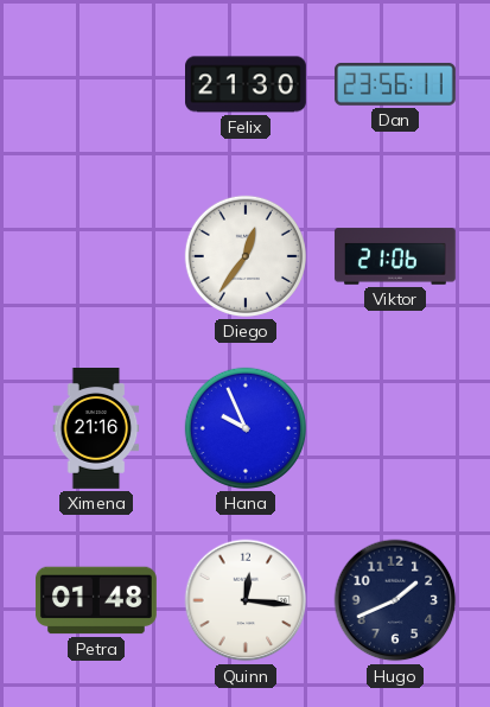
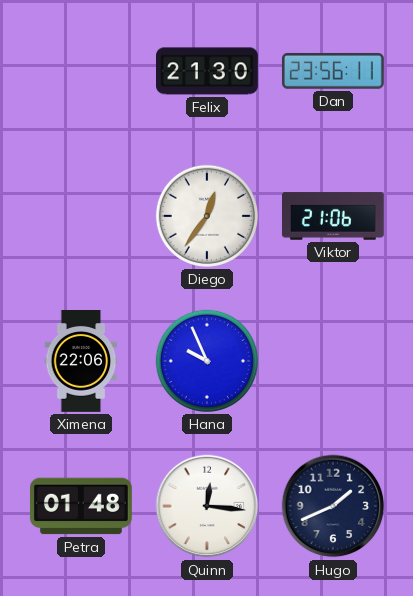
Ximena: 21:16 -> 22:06
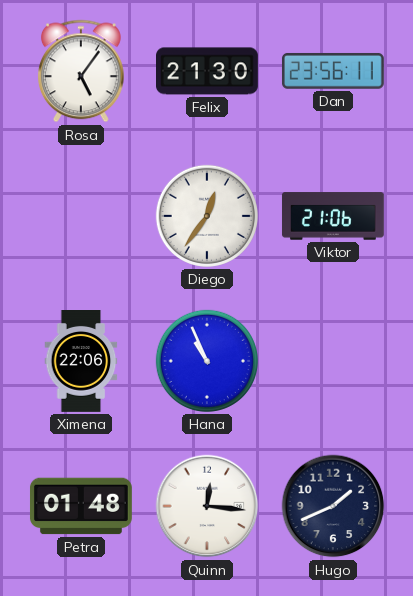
Rosa: none -> 5:06
Hana: 9:56 -> 10:56
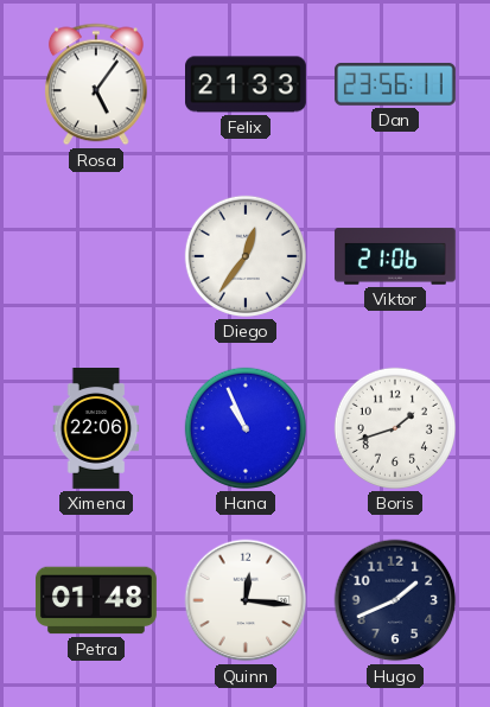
Felix: 21:30 -> 21:33
Boris: none -> 1:42
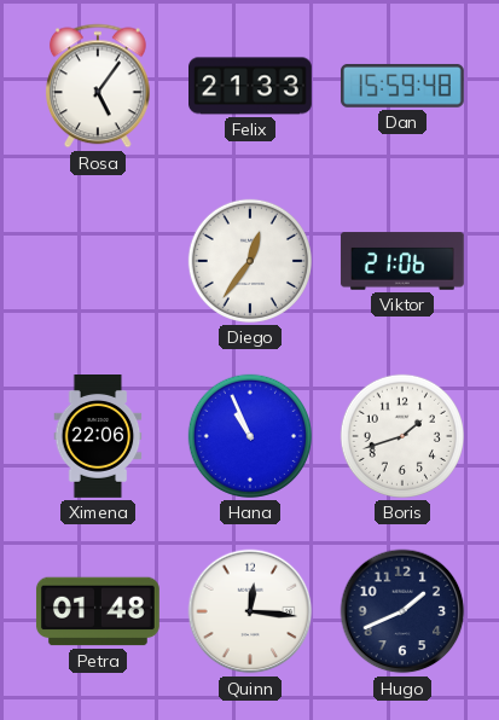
Dan: 23:56 -> 15:59
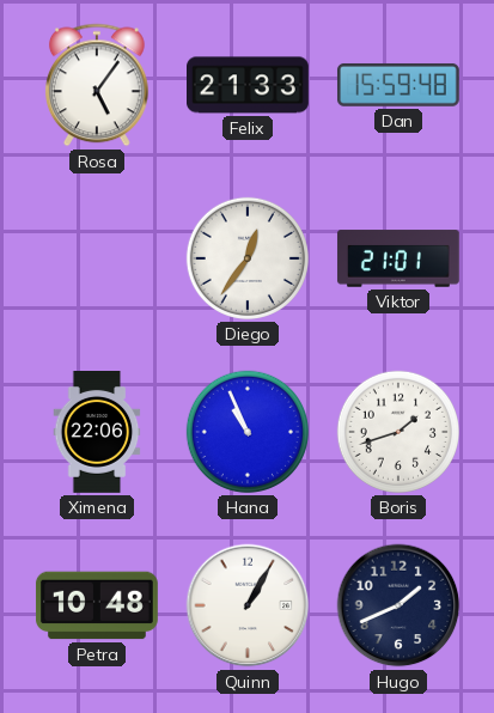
Viktor: 21:06 -> 21:01
Petra: 01:48 -> 10:48
Quinn: 12:16 -> 1:05
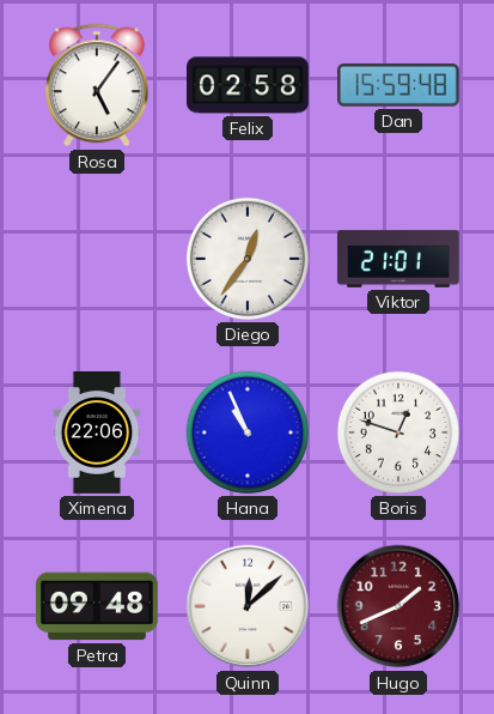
Felix: 21:33 -> 02:58
Boris: 1:42 -> 12:48
Petra: 10:48 -> 09:48
Quinn: 1:05 -> 12:08
Hugo dial: navy -> burgundy
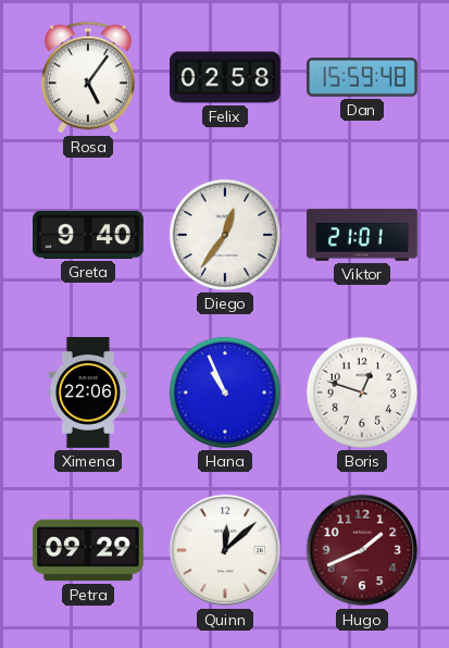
Greta: none -> 9:40
Petra: 09:48 -> 09:29
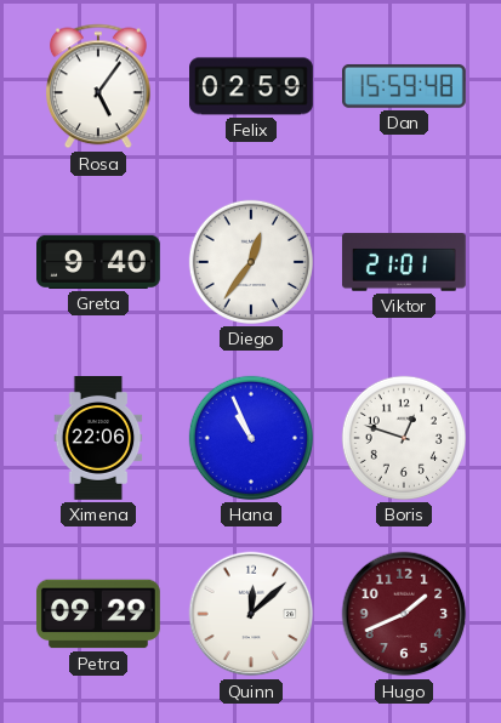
Felix: 02:58 -> 02:59
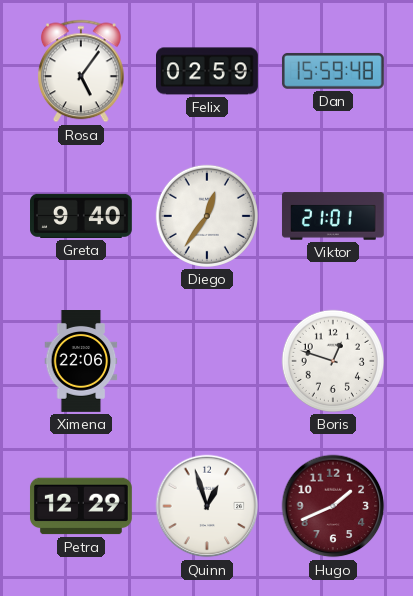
Hana: 10:56 -> none
Petra: 09:29 -> 12:29
Quinn: 12:08 -> 12:57
